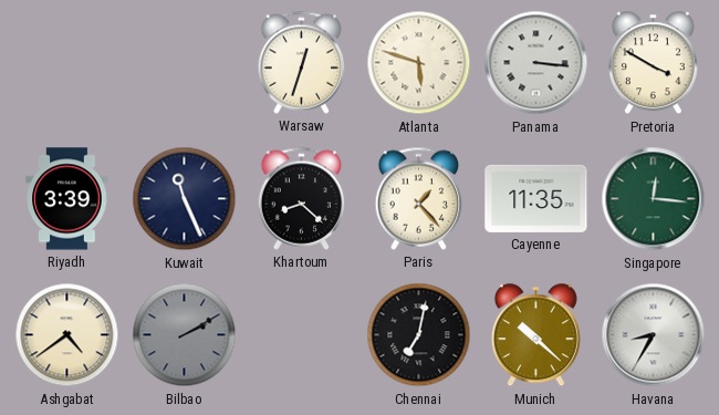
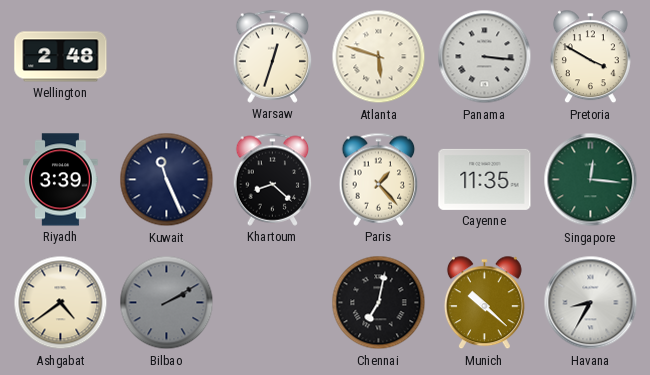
Wellington: none -> 2:48
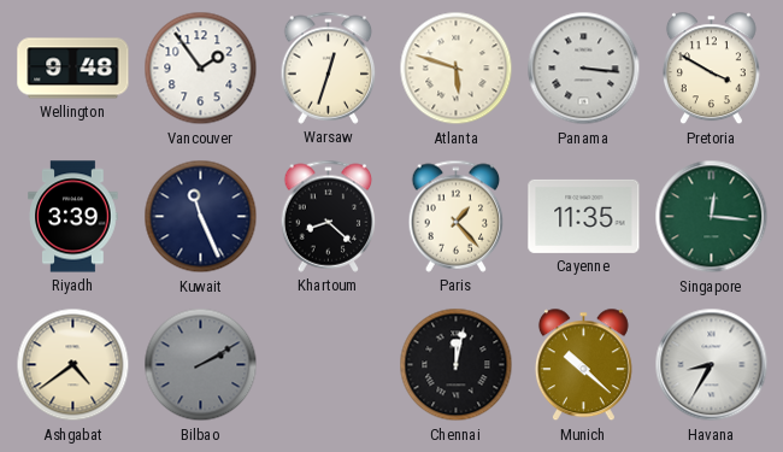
Wellington: 2:48 -> 9:48
Vancouver: none -> 1:54
Chennai: 7:02 -> 12:02
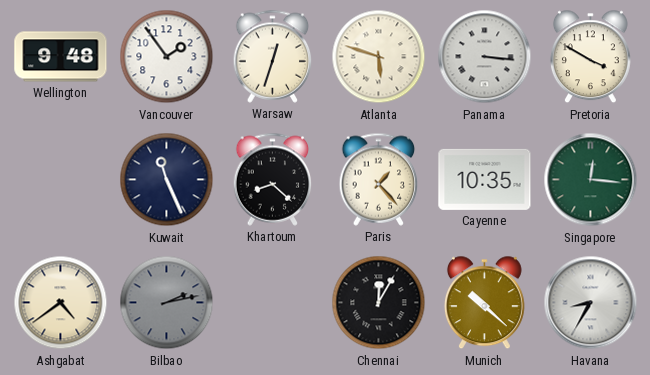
Riyadh: 3:39 -> none
Cayenne: 11:35 -> 10:35
Bilbao: 2:10 -> 2:13
Chennai: 12:02 -> 12:05
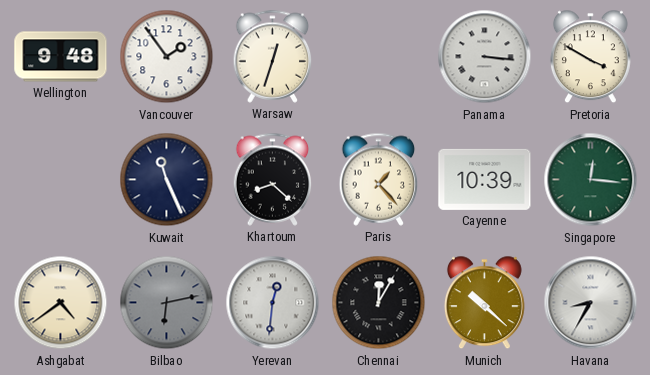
Atlanta: 5:48 -> none
Cayenne: 10:35 -> 10:39
Bilbao: 2:13 -> 6:13
Yerevan: none -> 12:31
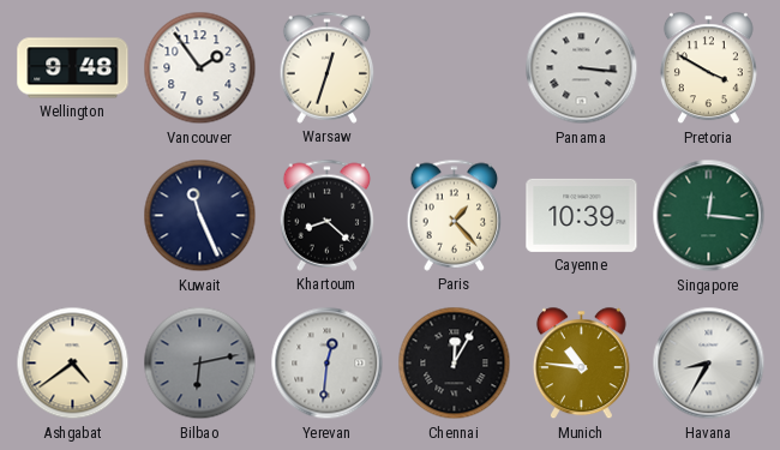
Munich: 10:22 -> 10:46
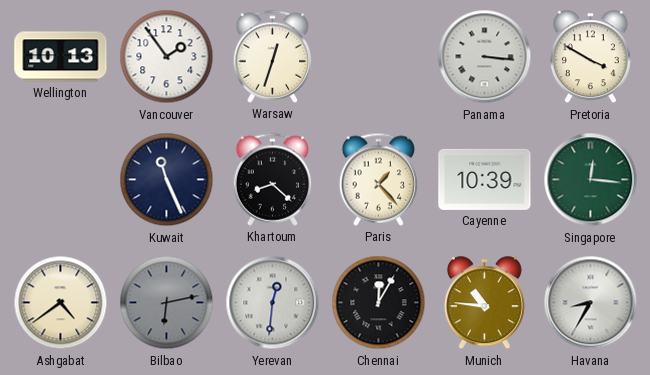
Wellington: 9:48 -> 10:13
